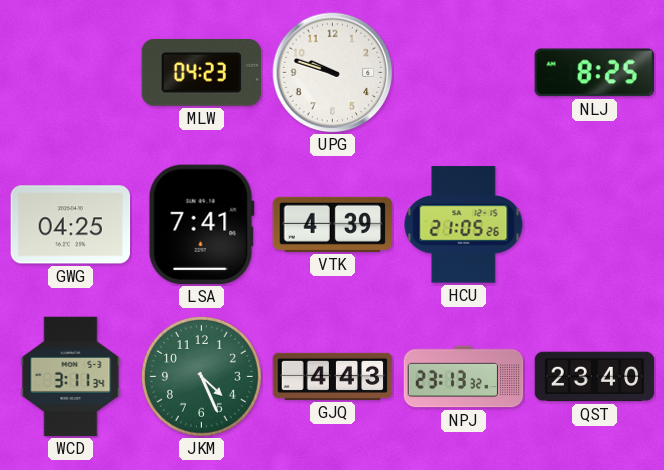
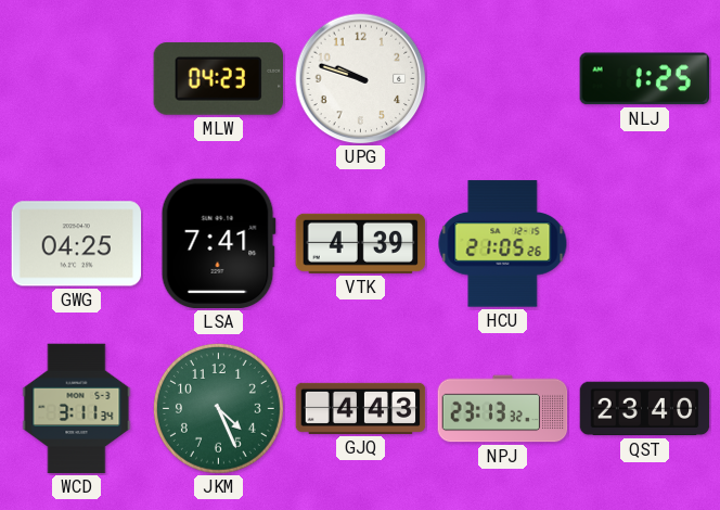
NLJ: 8:25 -> 1:25
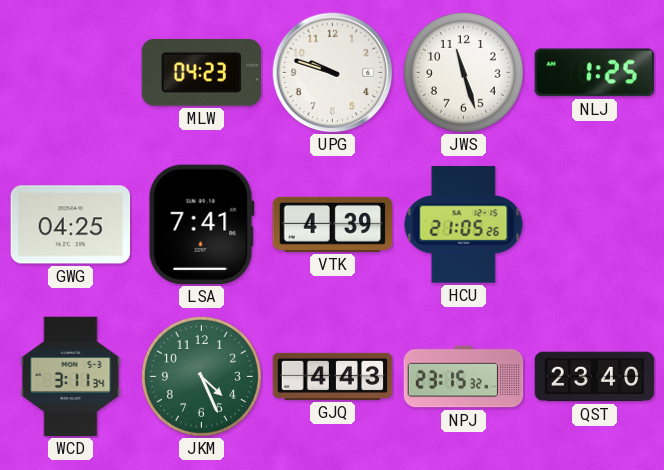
JWS: none -> 11:27
NPJ: 23:13 -> 23:15
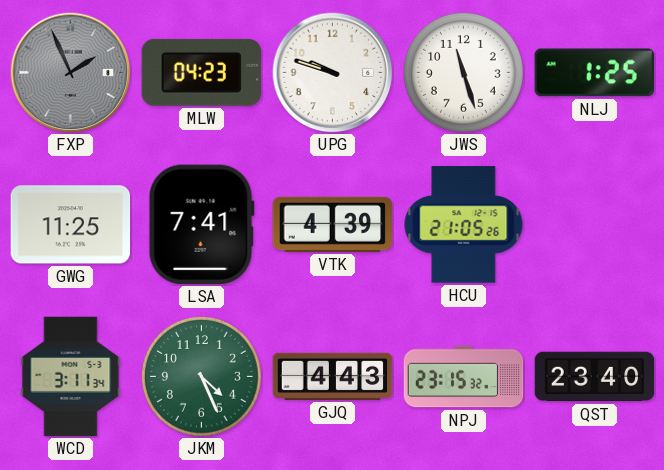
FXP: none -> 1:56
GWG: 04:25 -> 11:25
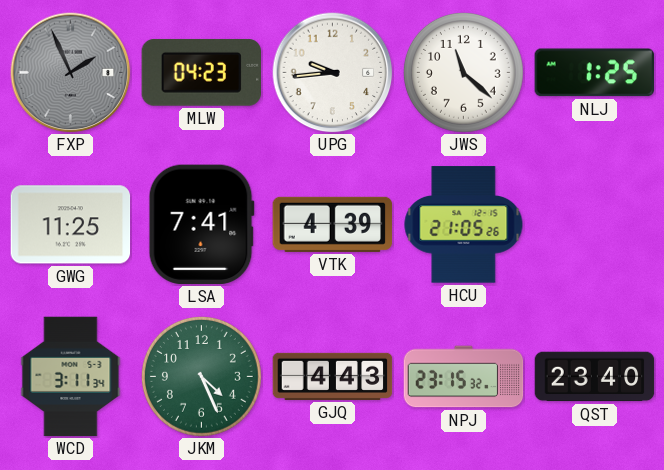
UPG: 9:48 -> 9:44
JWS: 11:27 -> 11:22
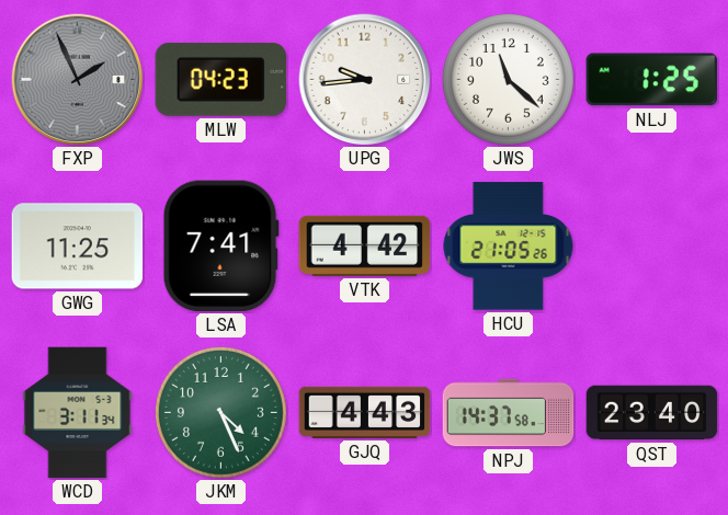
VTK: 4:39 -> 4:42
NPJ: 23:15 -> 14:37
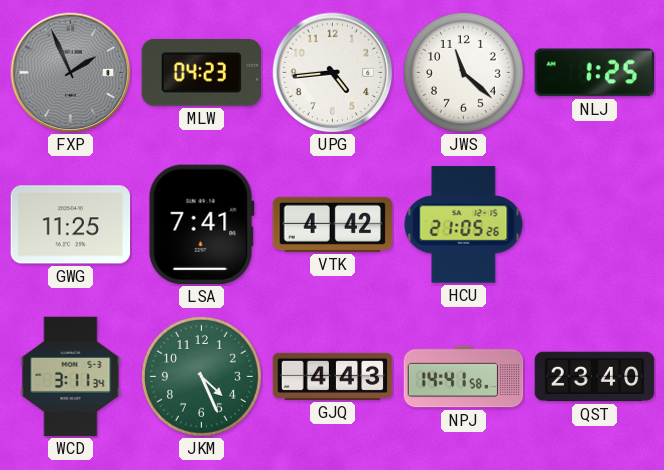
UPG: 9:44 -> 4:44
NPJ: 14:37 -> 14:41
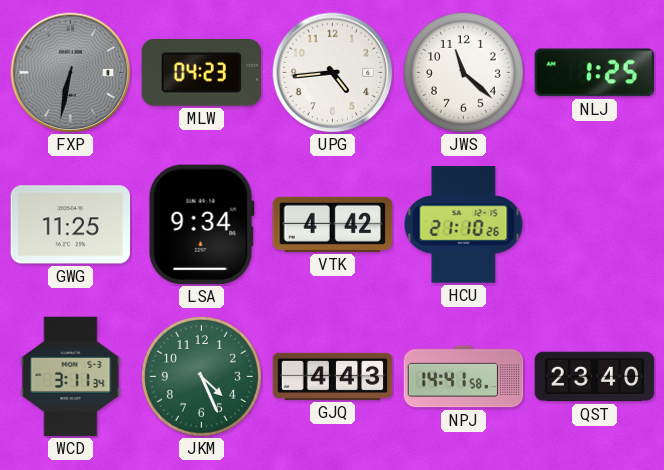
FXP: 1:56 -> 6:32
LSA: 7:41 -> 9:34
HCU: 21:05 -> 21:10
